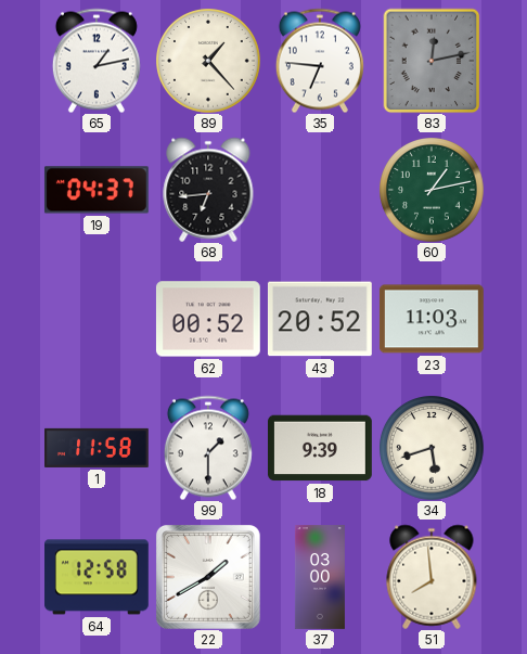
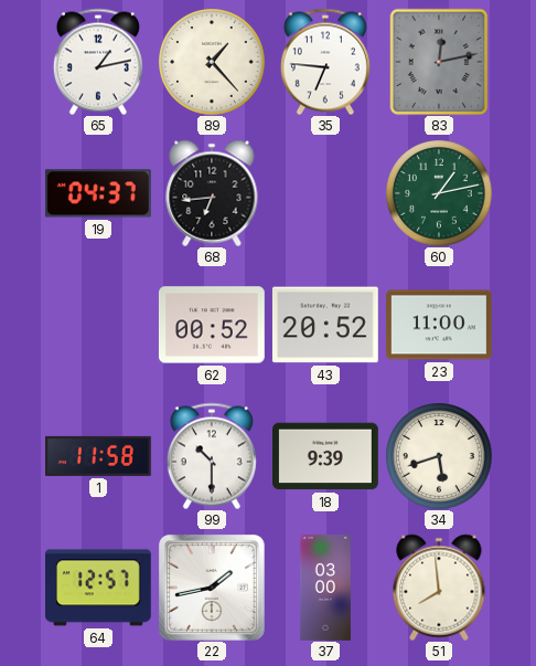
23: 11:03 -> 11:00
99: 1:30 -> 10:30
64: 12:58 -> 12:57
22: 1:40 -> 1:43
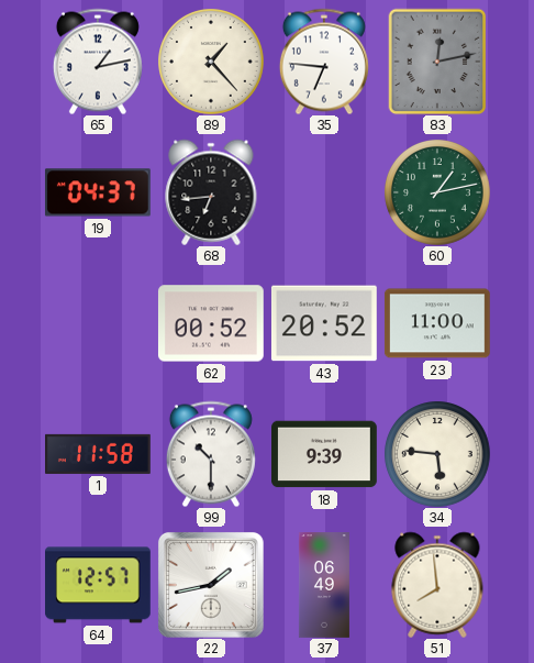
34: 5:42 -> 5:46
37: 03:00 -> 06:49
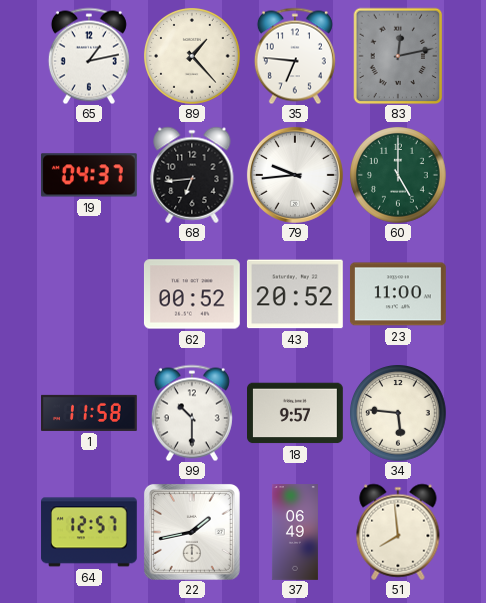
79: none -> 9:44
60: 1:13 -> 5:00
18: 9:39 -> 9:57
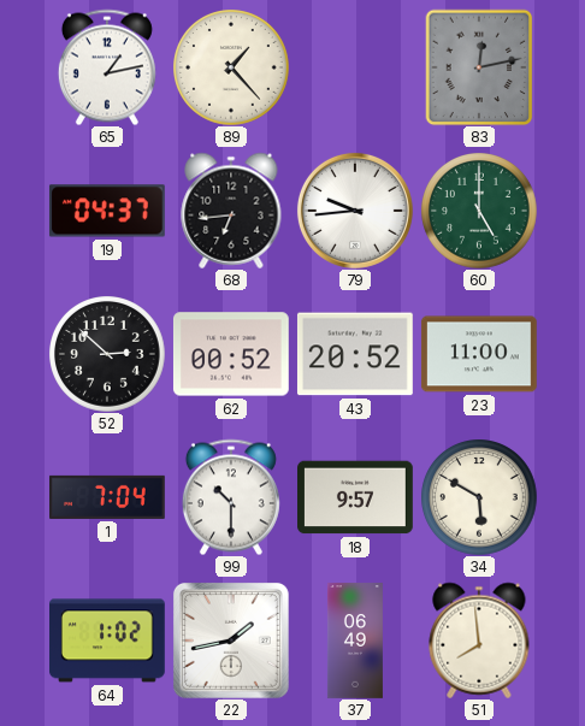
35: 6:46 -> none
52: none -> 2:52
1: 11:58 -> 7:04
34: 5:46 -> 5:50
64: 12:57 -> 1:02
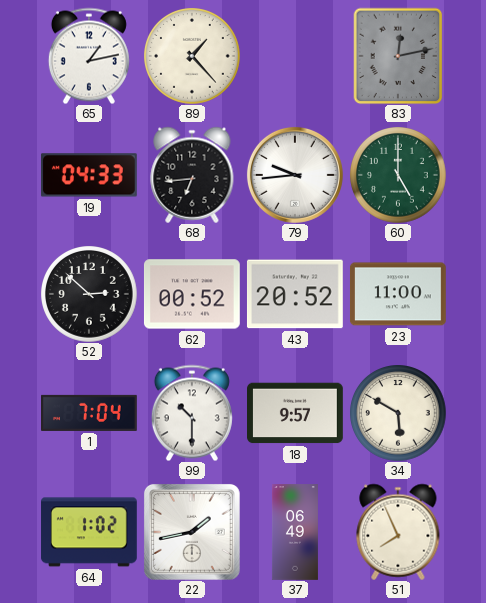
19: 04:37 -> 04:33
51: 7:59 -> 7:56
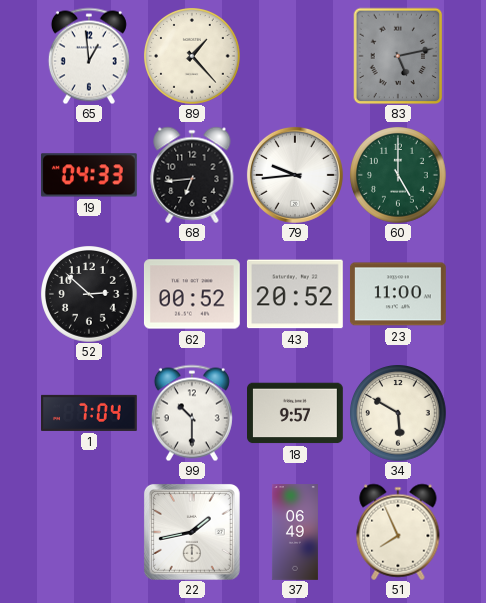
65: 1:13 -> 12:59
83: 12:13 -> 5:13
64: 1:02 -> none
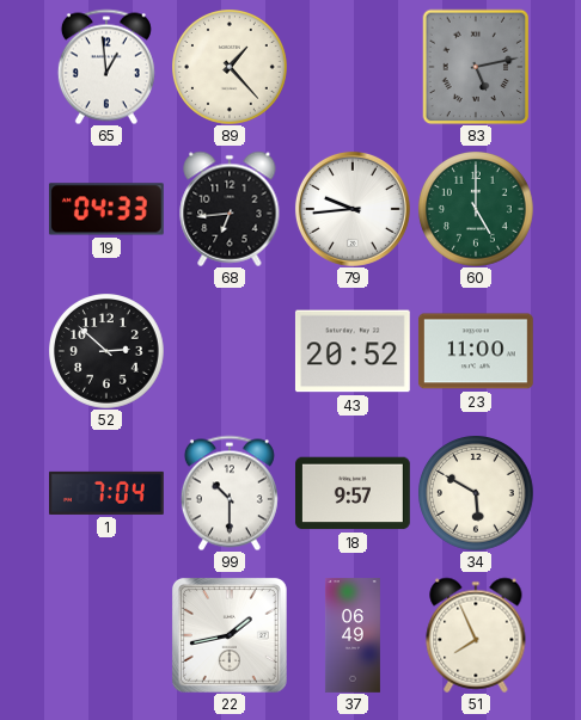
62: 00:52 -> none
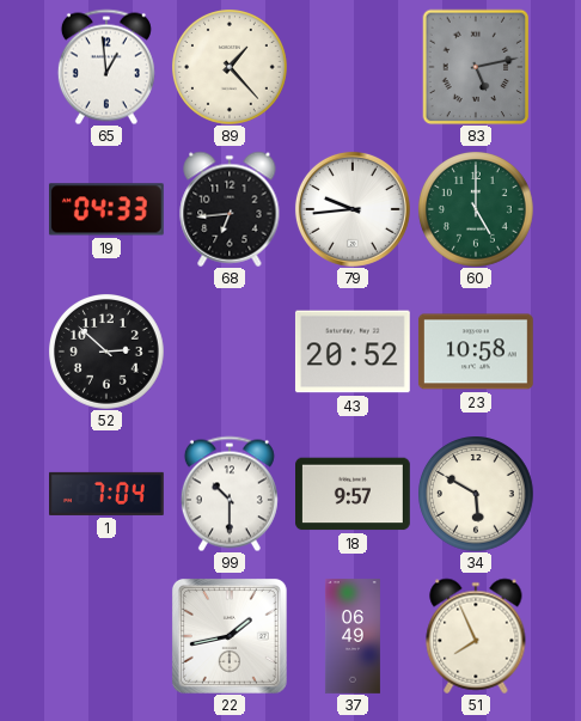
23: 11:00 -> 10:58
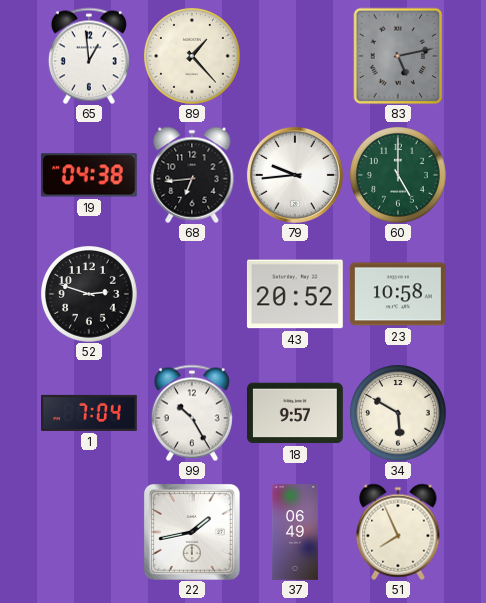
19: 04:33 -> 04:38
52: 2:52 -> 2:48
99: 10:30 -> 10:25
